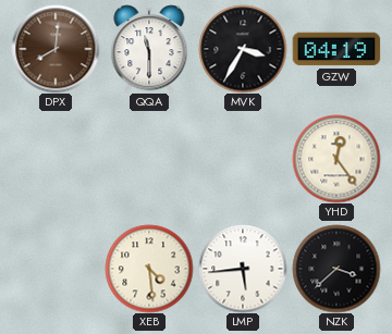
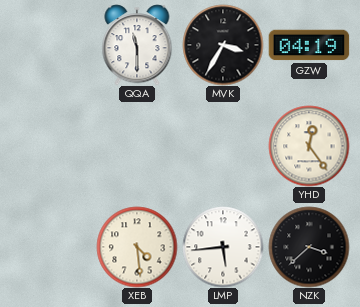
DPX: 8:01 -> none
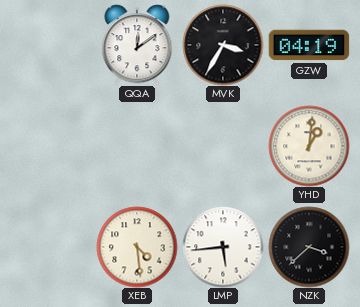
QQA: 11:30 -> 12:09
YHD: 12:24 -> 1:01
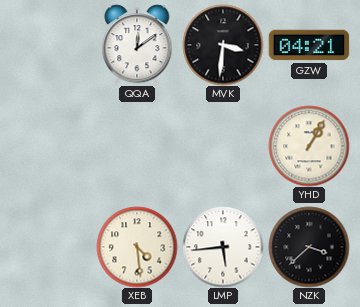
MVK: 3:35 -> 3:31
GZW: 04:19 -> 04:21
YHD: 1:01 -> 1:05
